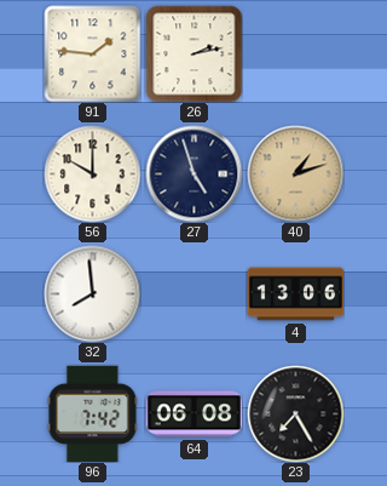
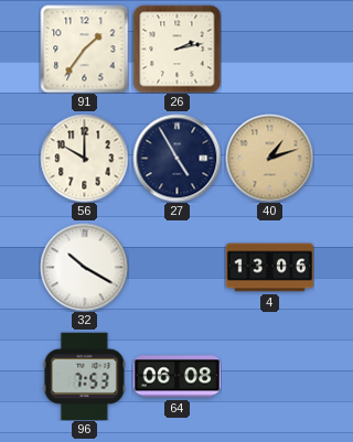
91: 1:46 -> 1:36
27: 4:57 -> 4:55
32: 7:59 -> 10:20
96: 7:42 -> 7:53
23: 7:25 -> none
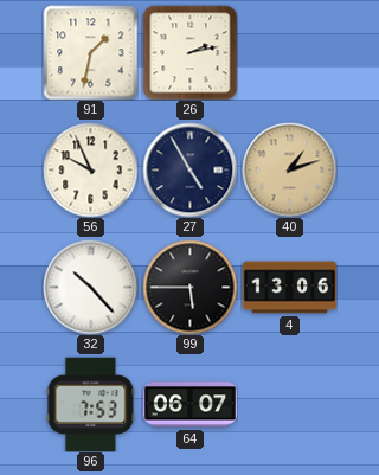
91: 1:36 -> 1:32
56: 10:00 -> 9:56
32: 10:20 -> 10:23
99: none -> 5:45
64: 06:08 -> 06:07
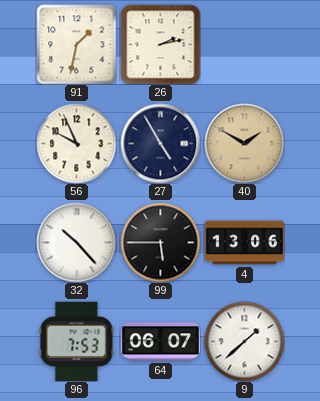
40: 1:12 -> 1:50
9: none -> 1:38
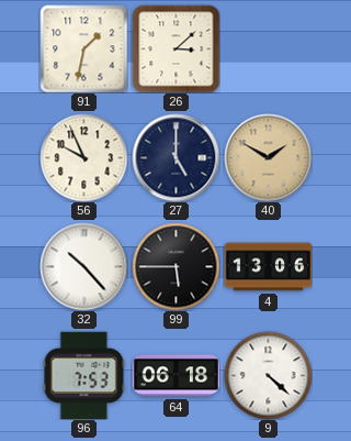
26: 2:13 -> 3:08
27: 4:55 -> 5:00
64: 06:07 -> 06:18
9: 1:38 -> 4:22
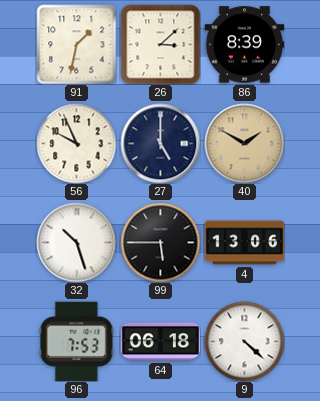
86: none -> 8:39
32: 10:23 -> 10:27
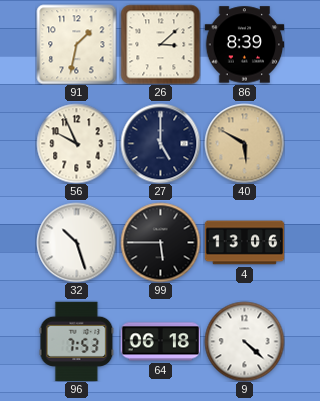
40: 1:50 -> 5:50
